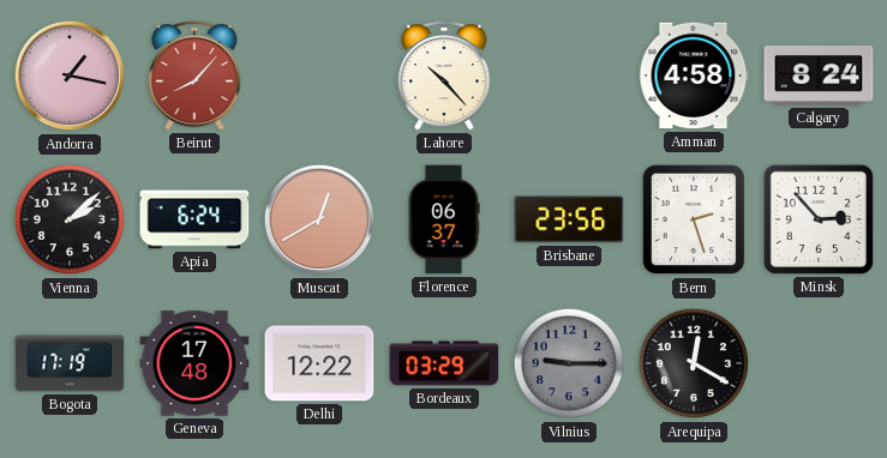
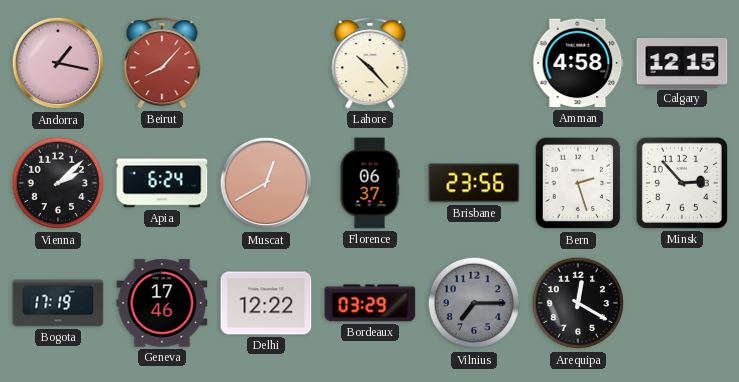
Calgary: 8:24 -> 12:15
Geneva: 17:48 -> 17:46
Vilnius: 9:15 -> 7:15
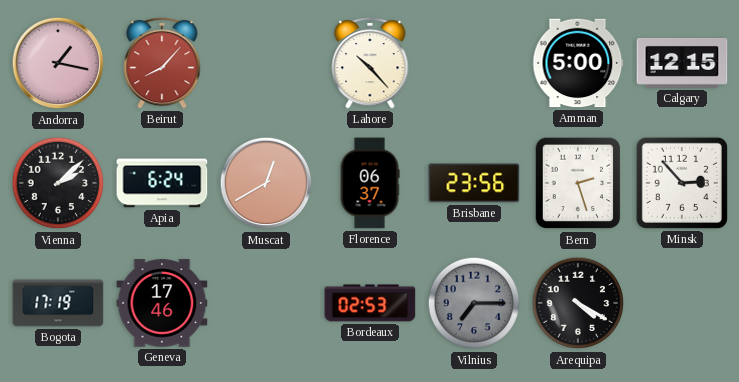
Amman: 4:58 -> 5:00
Delhi: 12:22 -> none
Bordeaux: 03:29 -> 02:53
Arequipa: 12:20 -> 4:20
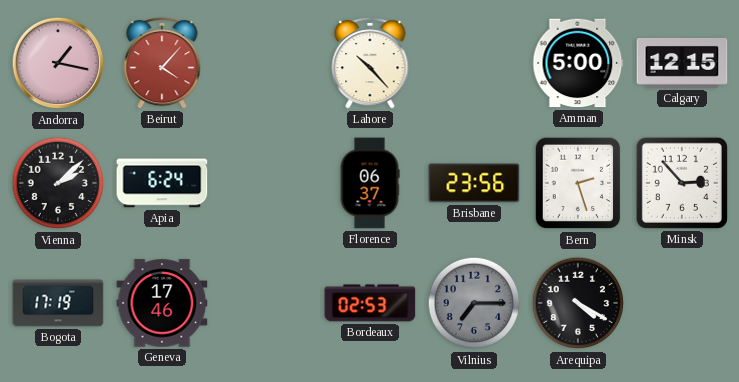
Beirut: 8:07 -> 4:07
Muscat: 12:40 -> none
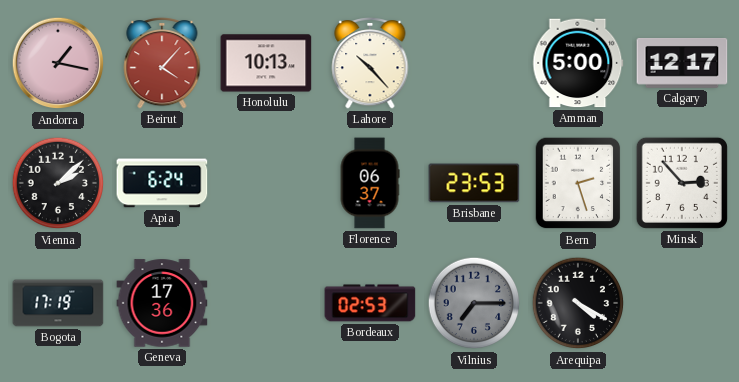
Honolulu: none -> 10:13
Calgary: 12:15 -> 12:17
Brisbane: 23:56 -> 23:53
Geneva: 17:46 -> 17:36
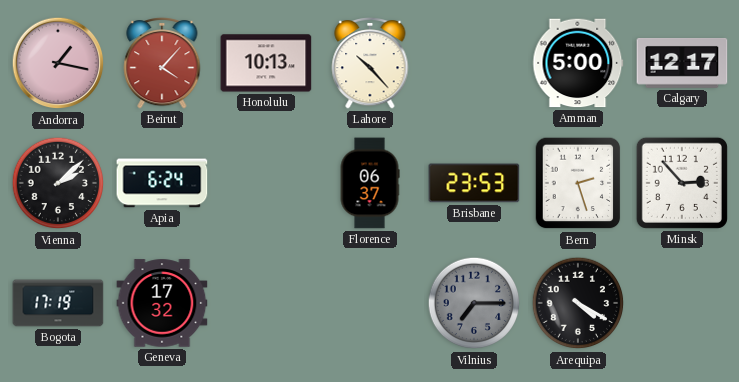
Geneva: 17:36 -> 17:32
Bordeaux: 02:53 -> none
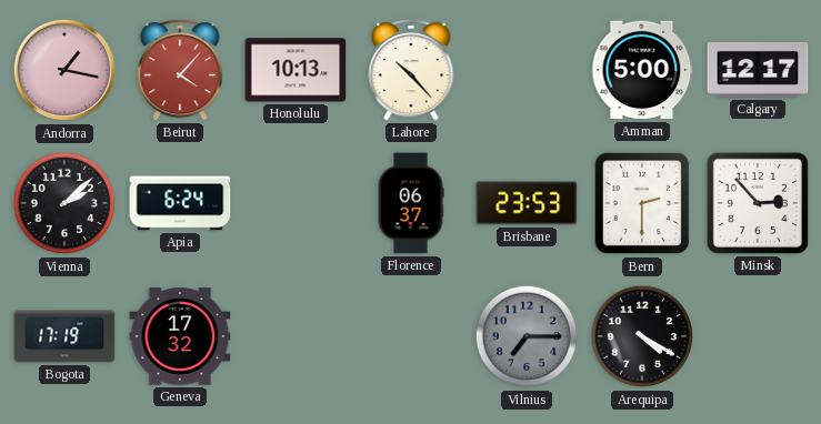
Bern: 2:27 -> 2:30
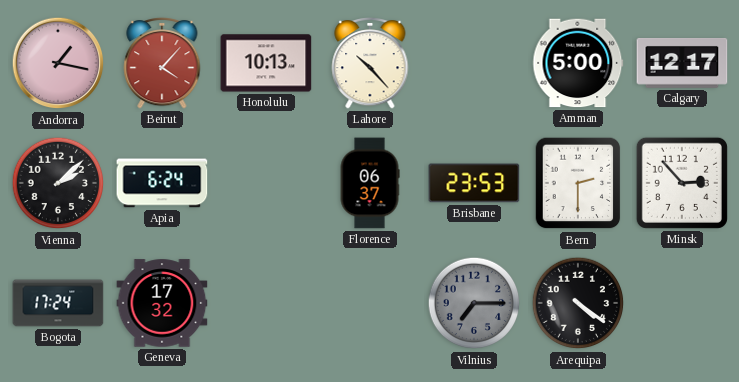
Bogota: 17:19 -> 17:24
Arequipa: 4:20 -> 4:21
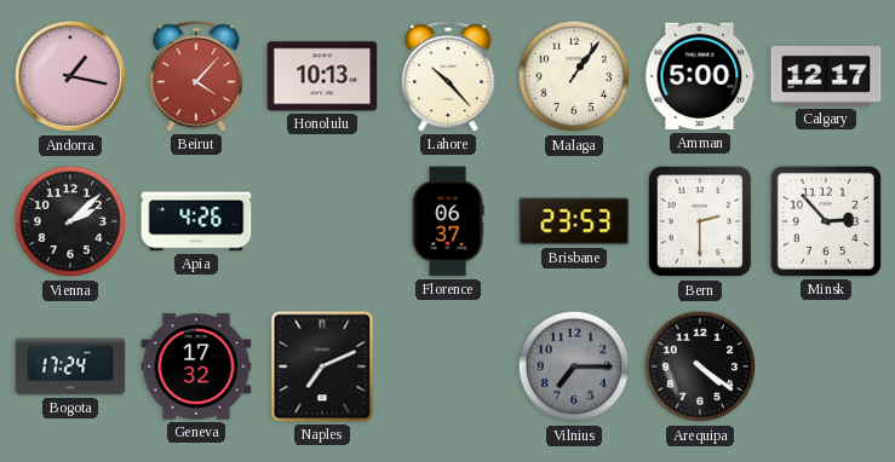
Malaga: none -> 1:06
Apia: 6:24 -> 4:26
Naples: none -> 7:11
